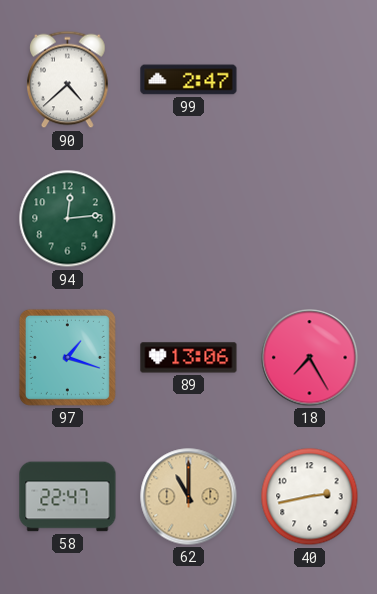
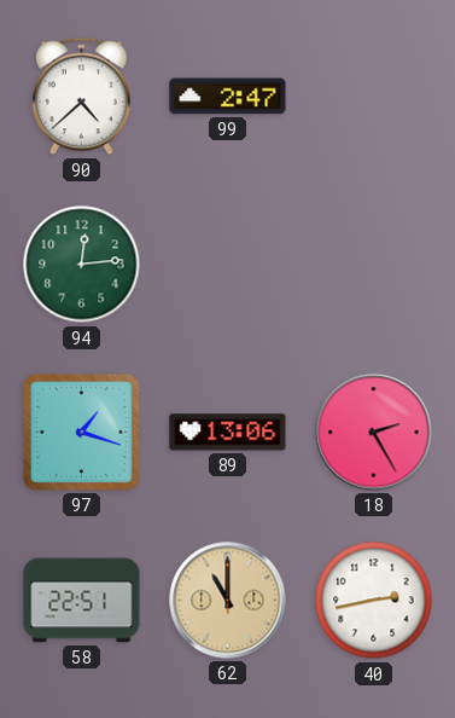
18: 7:25 -> 2:25
58: 22:47 -> 22:51
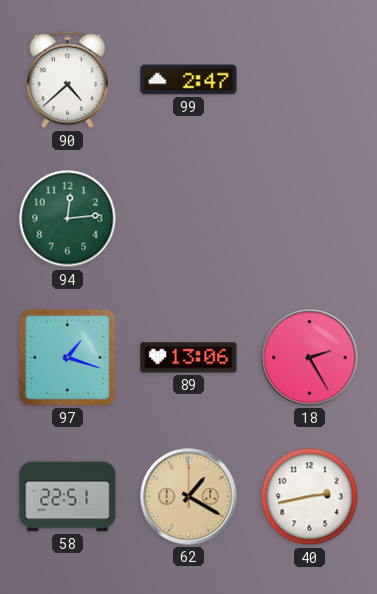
62: 11:00 -> 1:20
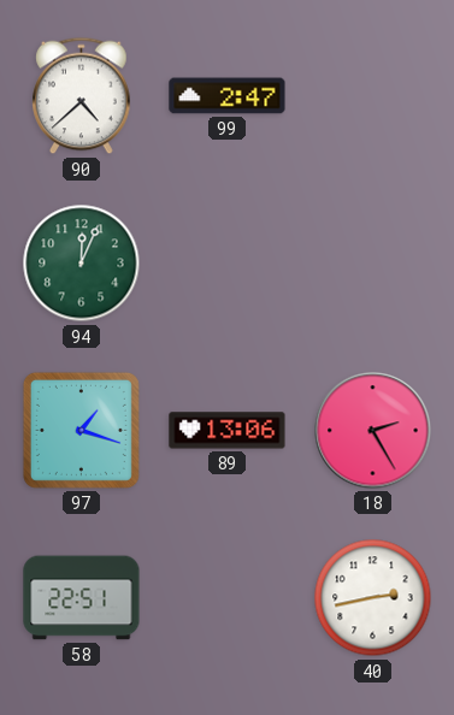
94: 12:14 -> 12:04
62: 1:20 -> none
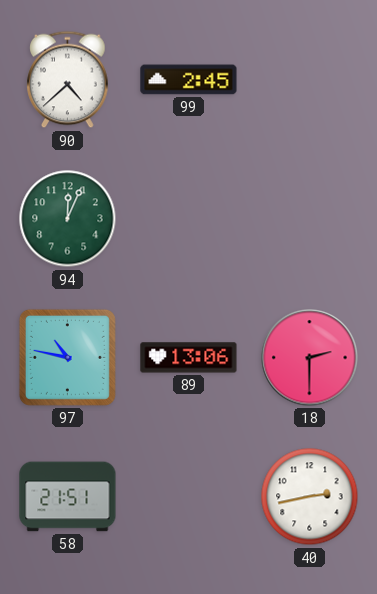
99: 2:47 -> 2:45
97: 1:18 -> 10:47
18: 2:25 -> 2:30
58: 22:51 -> 21:51
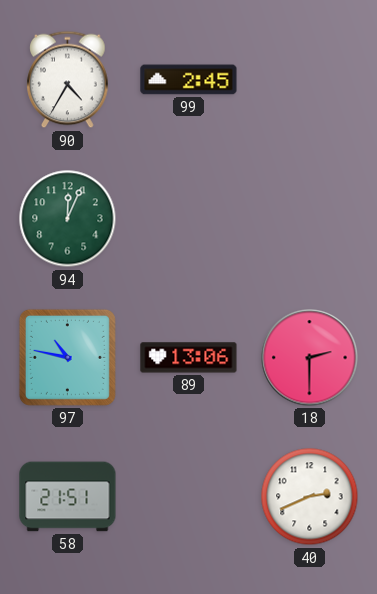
90: 4:38 -> 4:35
40: 2:43 -> 2:41
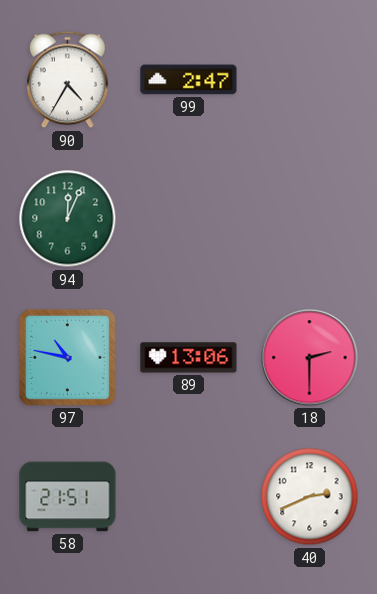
99: 2:45 -> 2:47
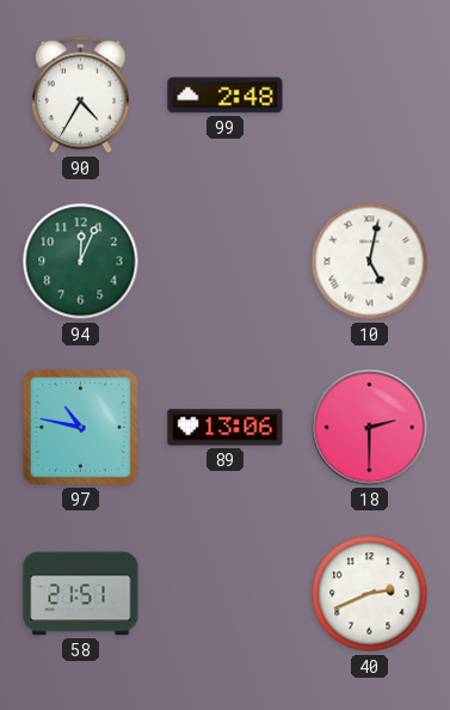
99: 2:47 -> 2:48
10: none -> 5:02
